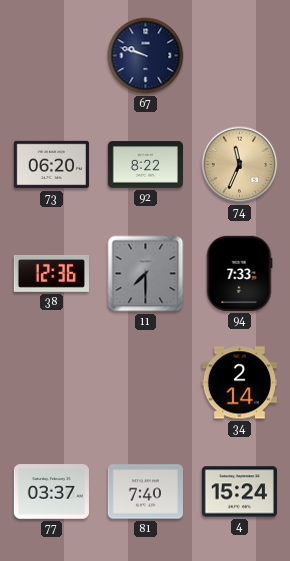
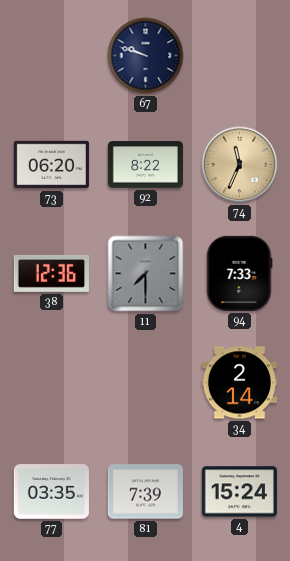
77: 03:37 -> 03:35
81: 7:40 -> 7:39
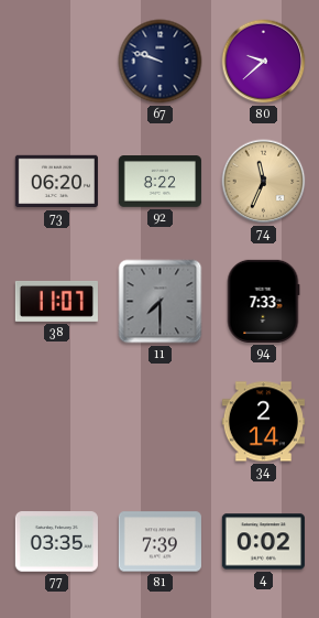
80: none -> 9:38
38: 12:36 -> 11:07
4: 15:24 -> 0:02
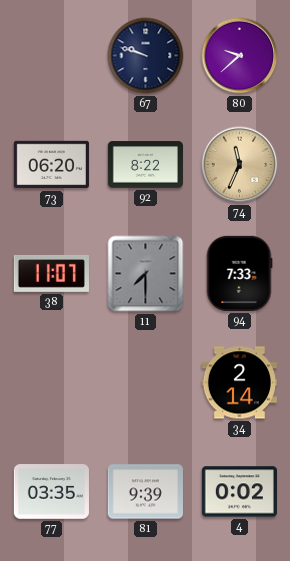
81: 7:39 -> 9:39
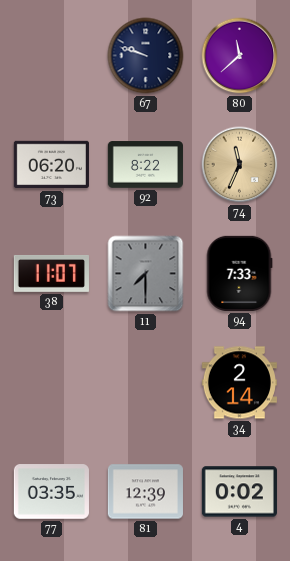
80: 9:38 -> 11:38
81: 9:39 -> 12:39
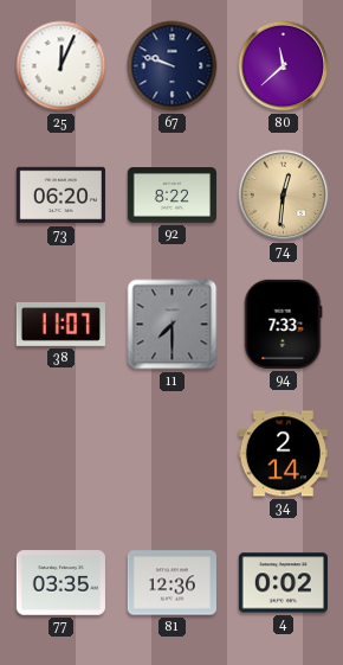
25: none -> 12:04
74: 11:34 -> 12:31
81: 12:39 -> 12:36
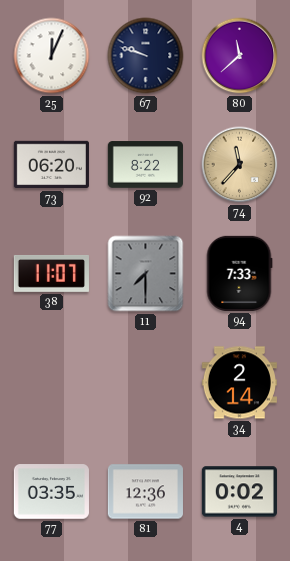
74: 12:31 -> 11:37
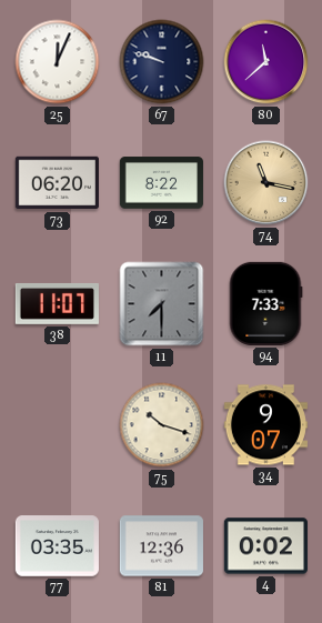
74: 11:37 -> 11:17
75: none -> 10:18
34: 2:14 -> 9:07
